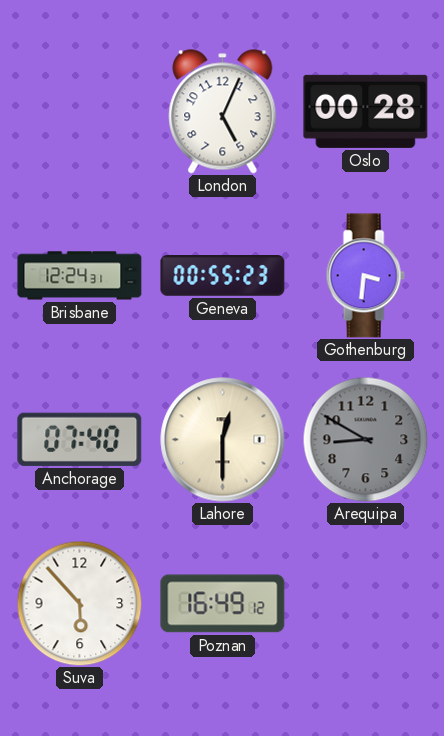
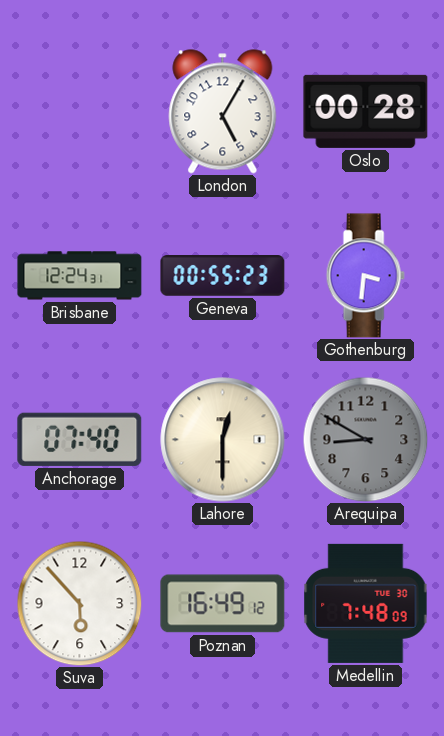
London: 5:04 -> 5:05
Medellin: none -> 7:48
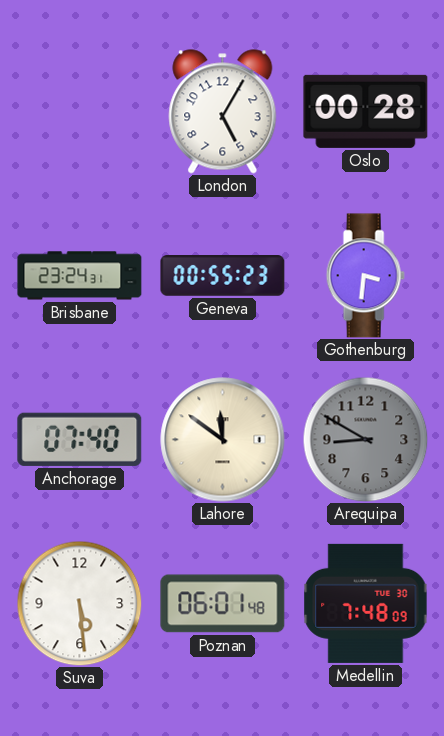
Brisbane: 12:24 -> 23:24
Lahore: 12:30 -> 11:51
Suva: 5:53 -> 5:29
Poznan: 16:49 -> 06:01
